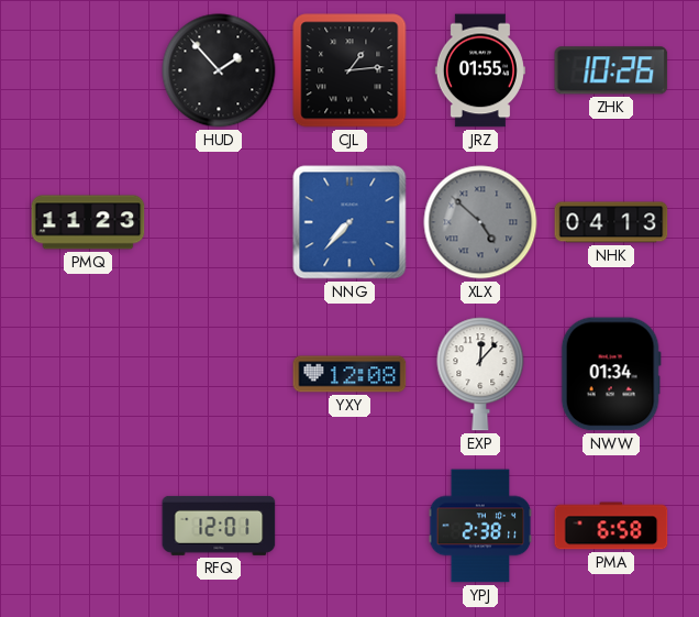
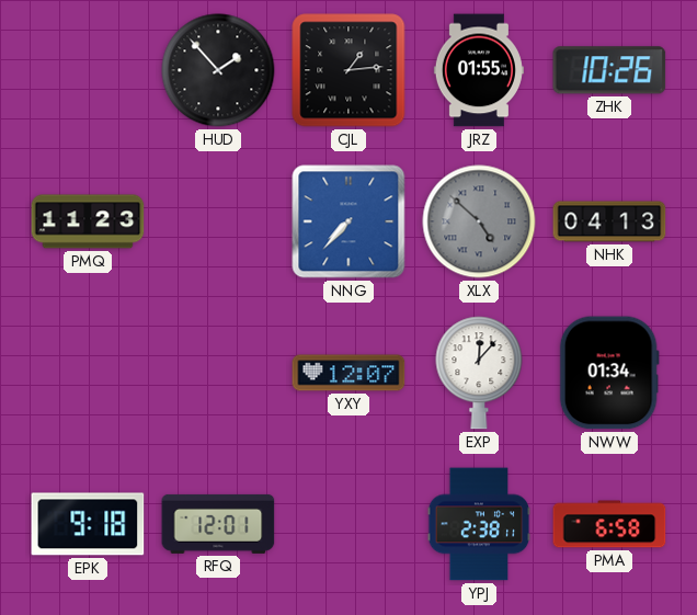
YXY: 12:08 -> 12:07
EPK: none -> 9:18
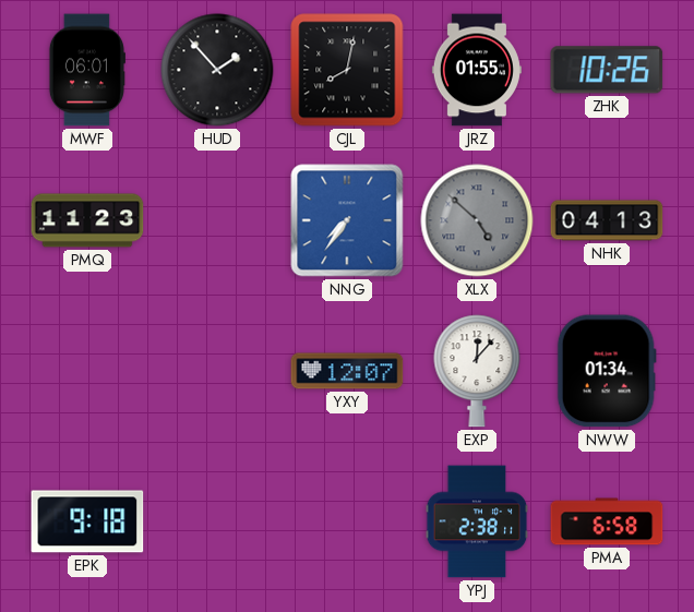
MWF: none -> 06:01
CJL: 1:14 -> 8:02
NNG: 7:37 -> 7:36
RFQ: 12:01 -> none
